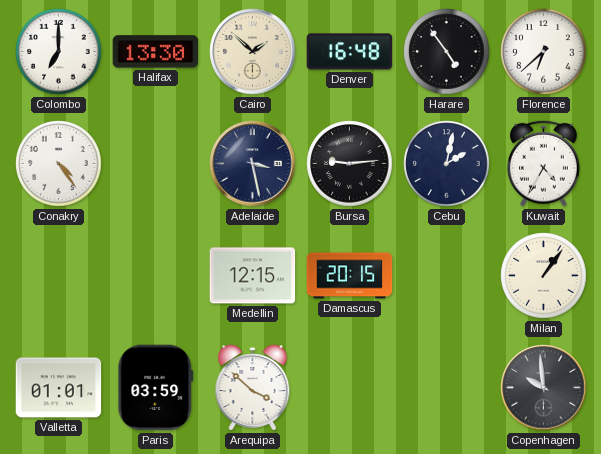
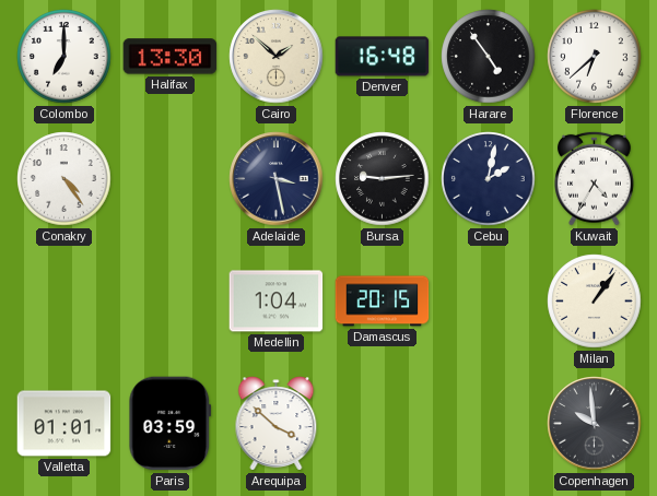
Medellin: 12:15 -> 1:04
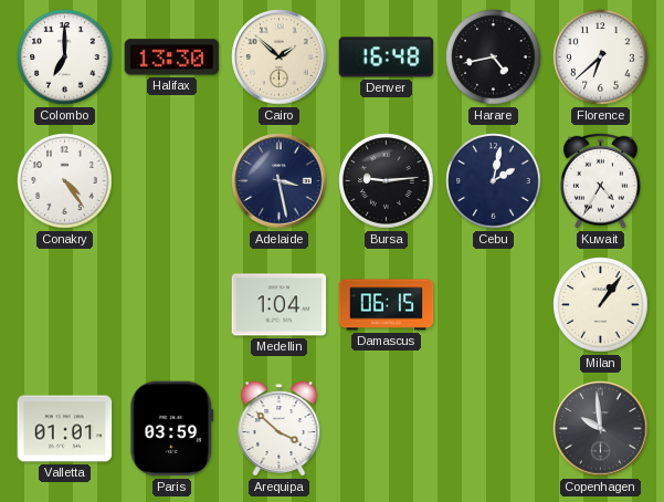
Harare: 4:54 -> 4:43
Damascus: 20:15 -> 06:15
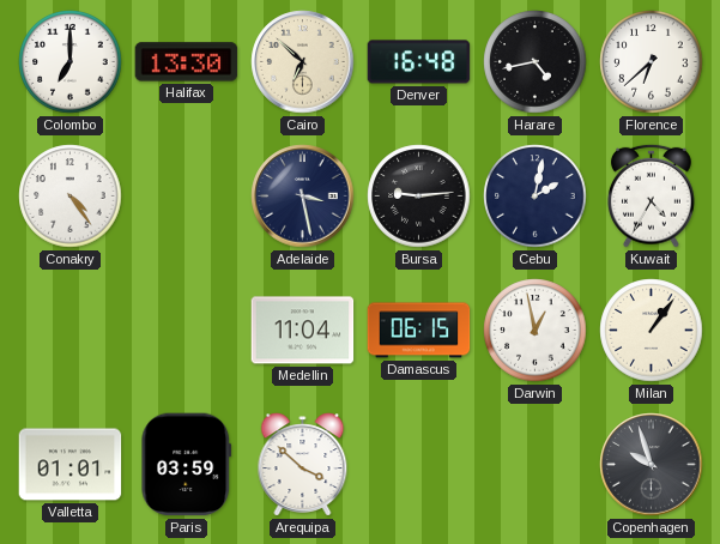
Cairo: 1:52 -> 6:52
Medellin: 1:04 -> 11:04
Darwin: none -> 12:58
Copenhagen: 9:59 -> 9:57
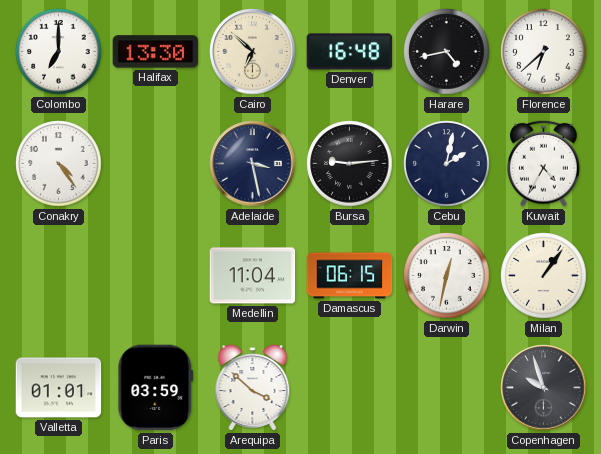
Darwin: 12:58 -> 12:32
